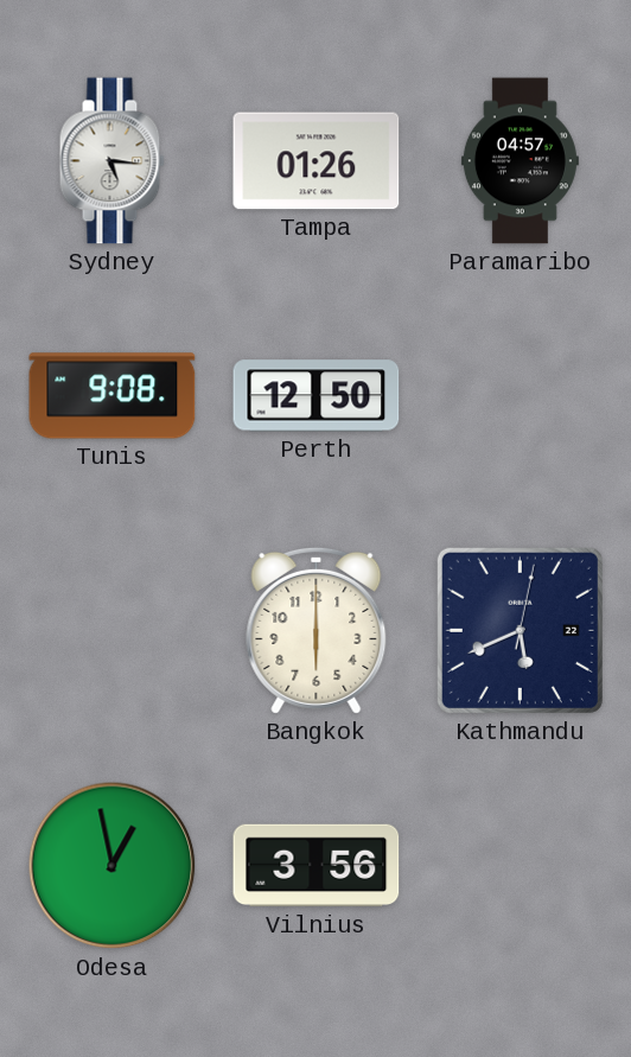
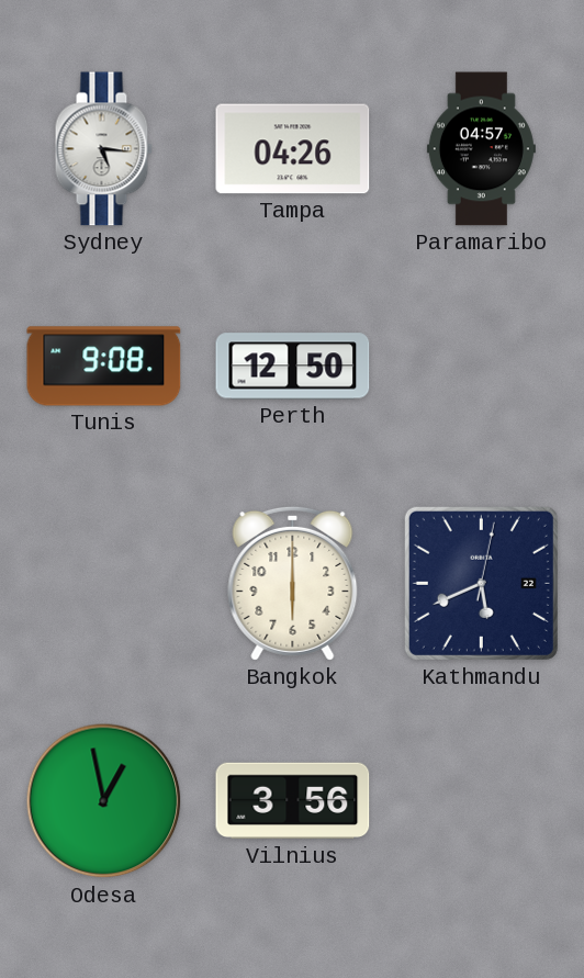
Tampa: 01:26 -> 04:26
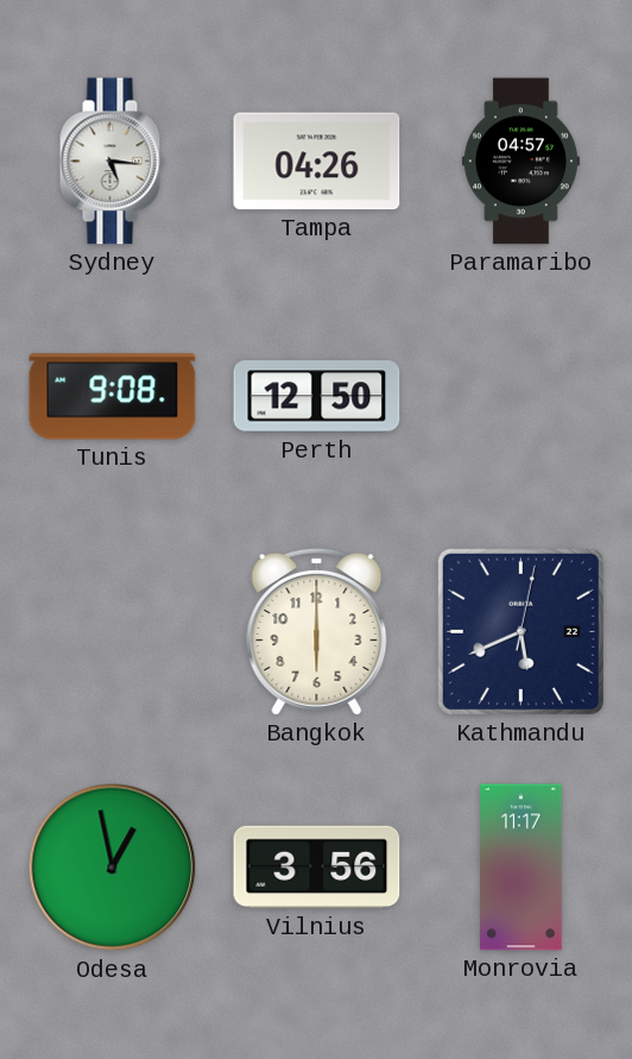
Monrovia: none -> 11:17
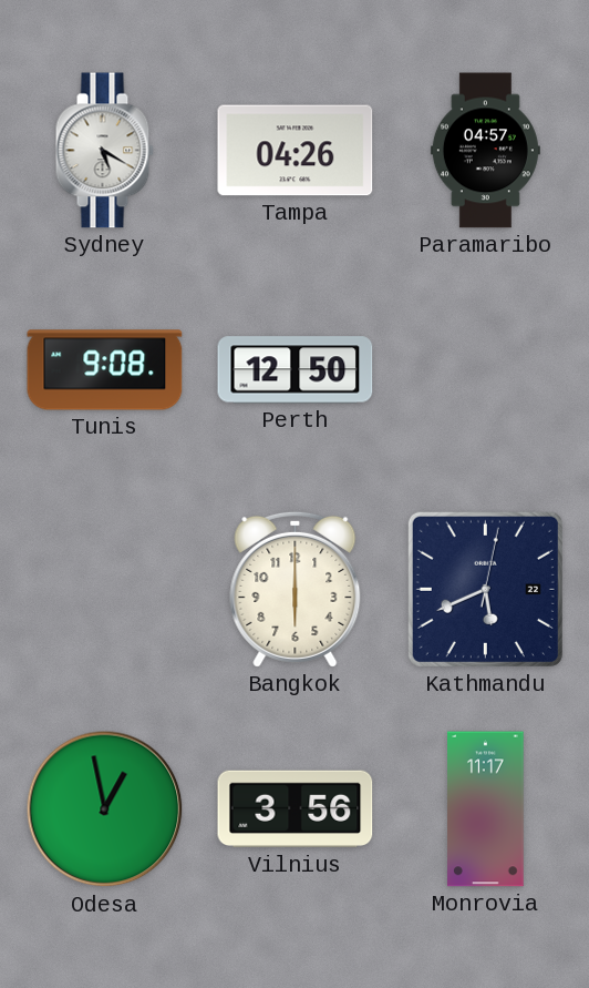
Sydney: 5:16 -> 5:20
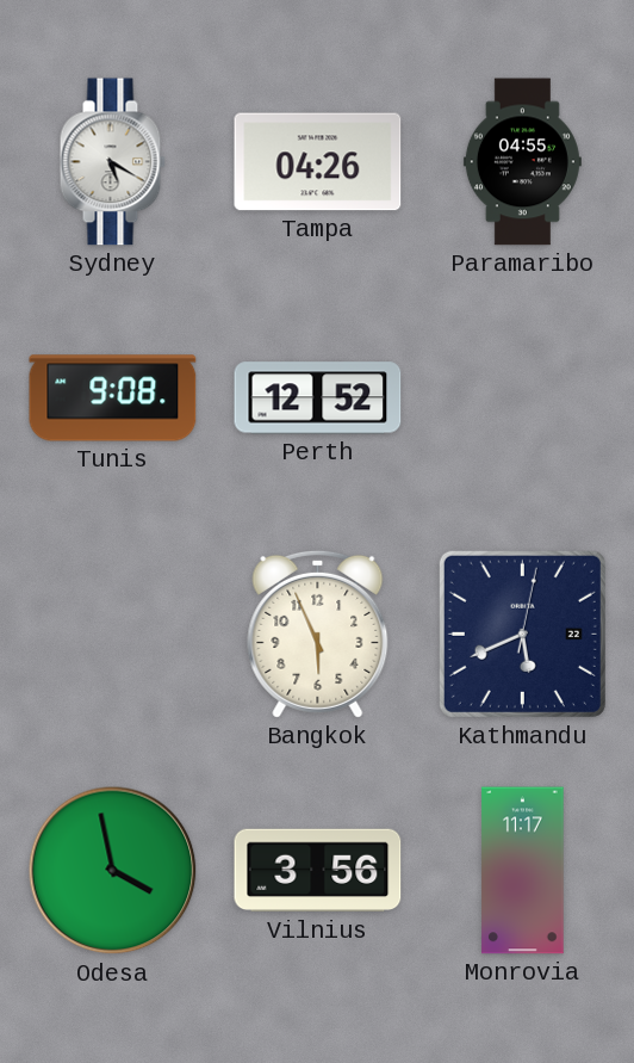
Paramaribo: 04:57 -> 04:55
Perth: 12:50 -> 12:52
Bangkok: 6:00 -> 5:56
Odesa: 12:58 -> 3:58
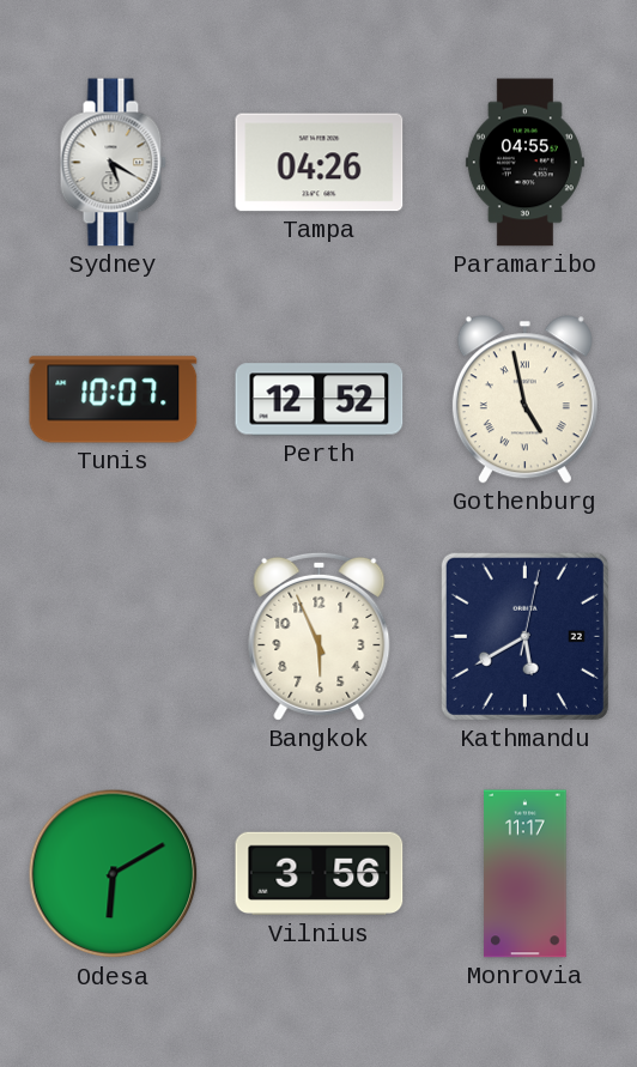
Tunis: 9:08 -> 10:07
Gothenburg: none -> 4:58
Kathmandu: 5:41 -> 5:40
Odesa: 3:58 -> 6:10
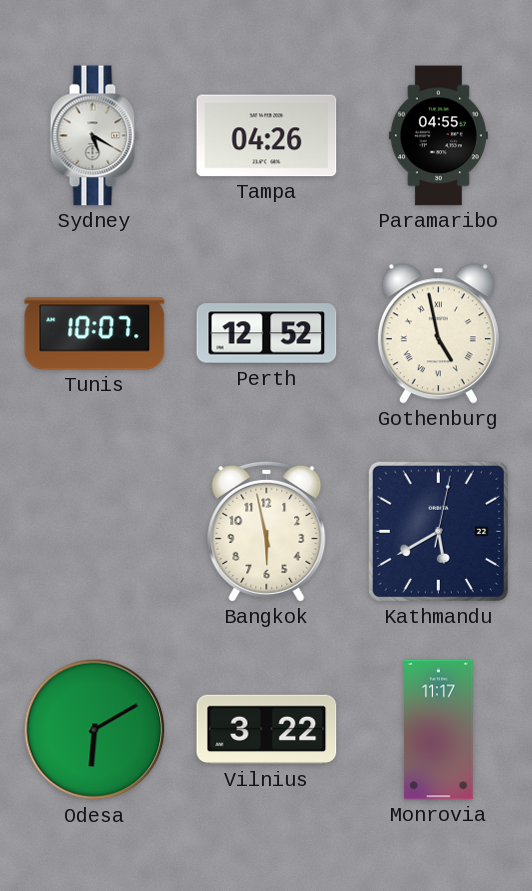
Bangkok: 5:56 -> 5:58
Vilnius: 3:56 -> 3:22
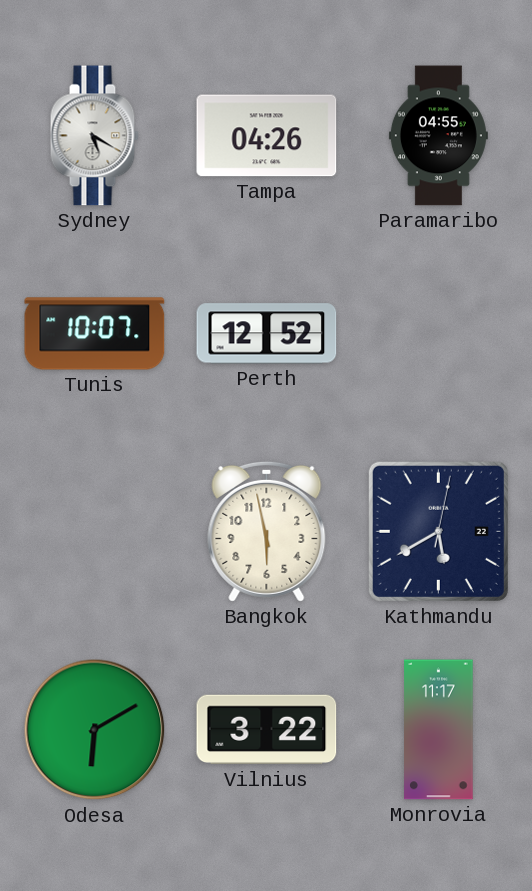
Gothenburg: 4:58 -> none
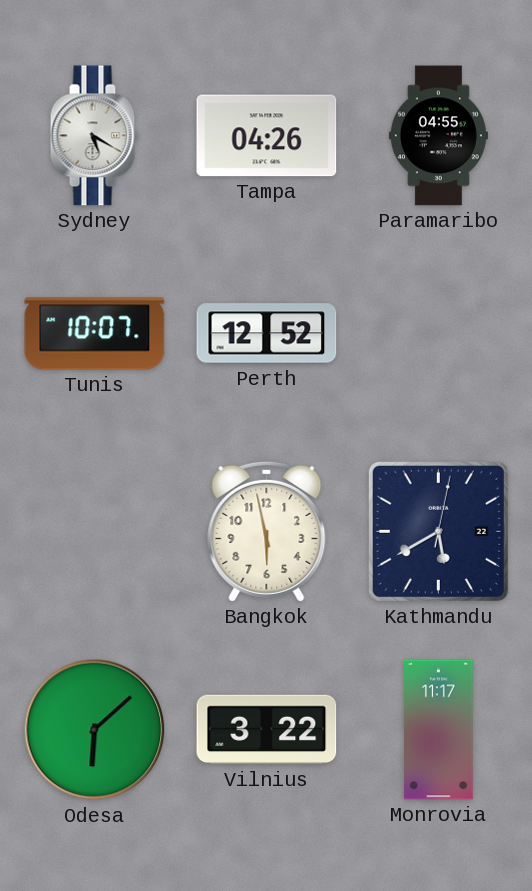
Odesa: 6:10 -> 6:08
